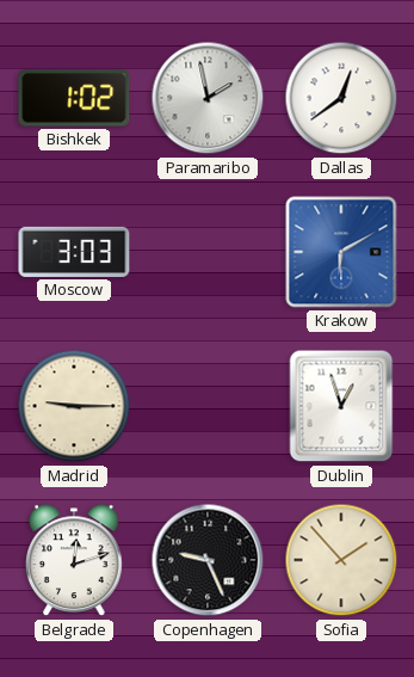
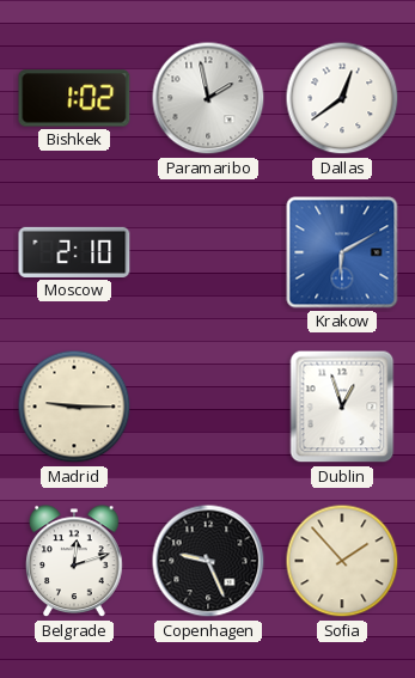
Moscow: 3:03 -> 2:10
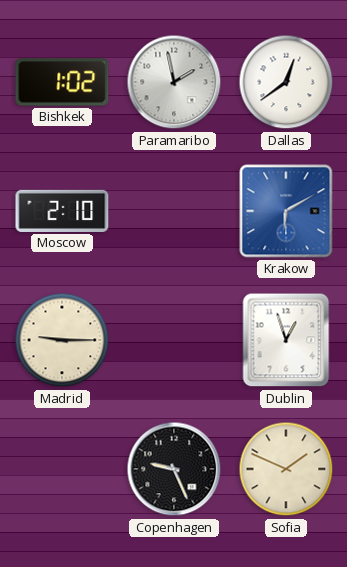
Belgrade: 12:12 -> none
Sofia: 1:53 -> 1:49
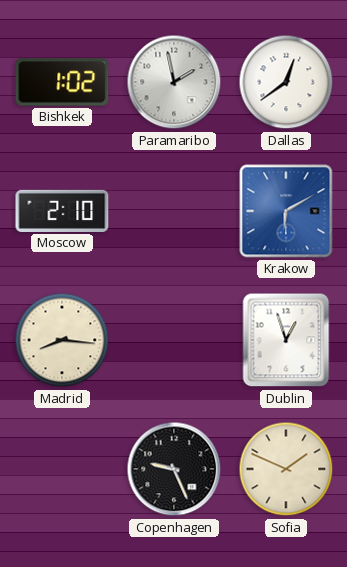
Madrid: 9:15 -> 8:16
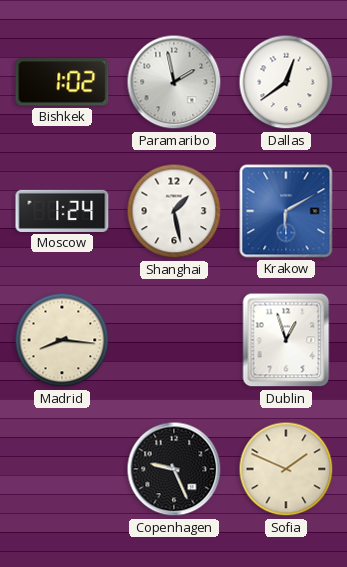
Moscow: 2:10 -> 1:24
Shanghai: none -> 1:28
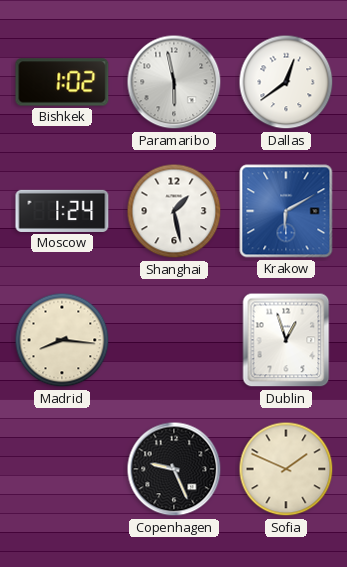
Paramaribo: 1:58 -> 5:58
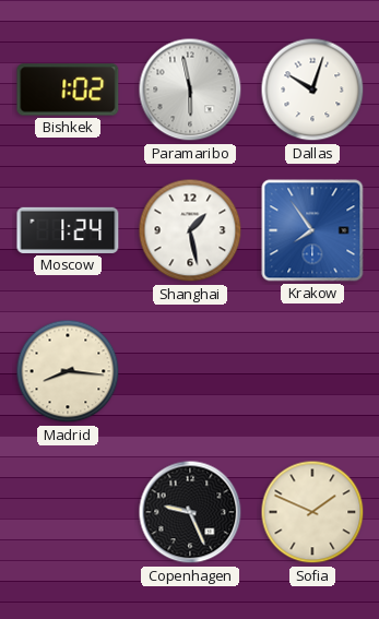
Dallas: 12:39 -> 10:03
Krakow: 6:10 -> 7:54
Dublin: 12:57 -> none
